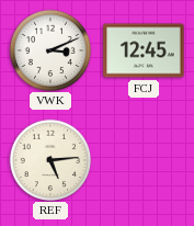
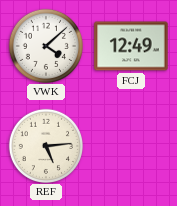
VWK: 3:11 -> 4:08
FCJ: 12:45 -> 12:49
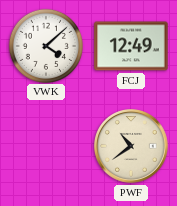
REF: 5:14 -> none
PWF: none -> 10:39
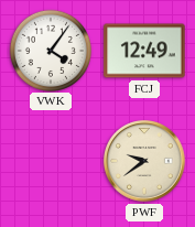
VWK: 4:08 -> 4:06
PWF: 10:39 -> 9:39
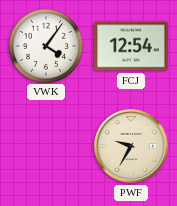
FCJ: 12:49 -> 12:54
PWF: 9:39 -> 9:35
